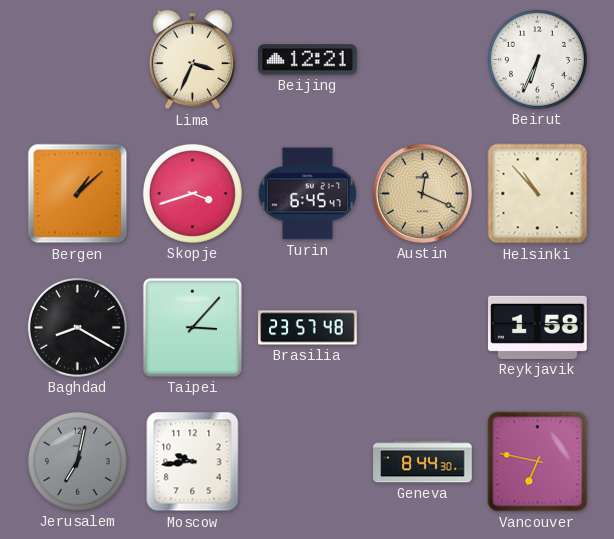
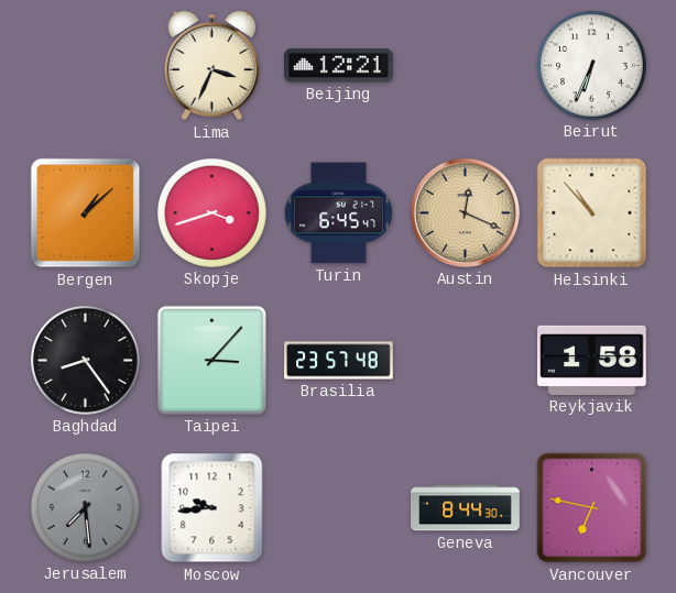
Baghdad: 8:20 -> 8:24
Jerusalem: 7:02 -> 7:29
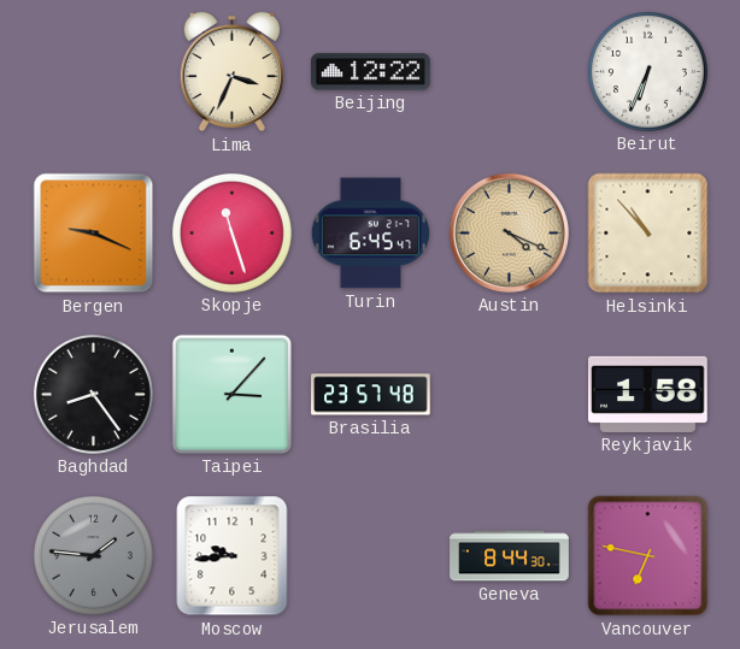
Beijing: 12:21 -> 12:22
Bergen: 1:08 -> 9:19
Skopje: 3:42 -> 11:27
Austin: 12:19 -> 4:19
Jerusalem: 7:29 -> 1:46
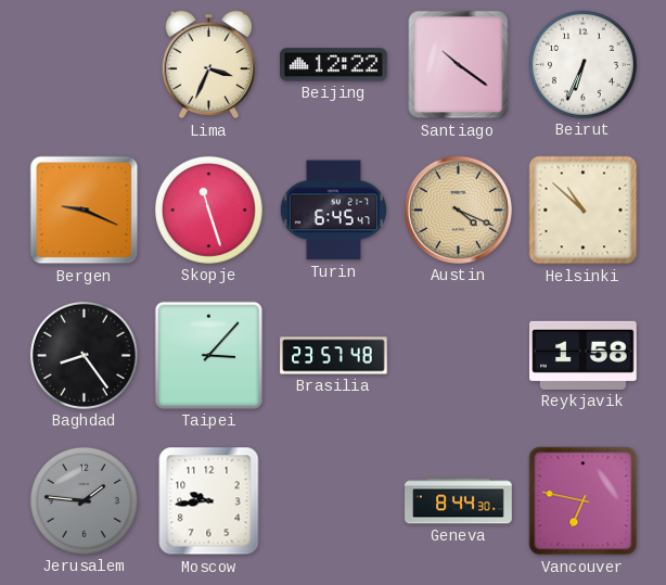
Santiago: none -> 10:21
Helsinki: 10:53 -> 10:52
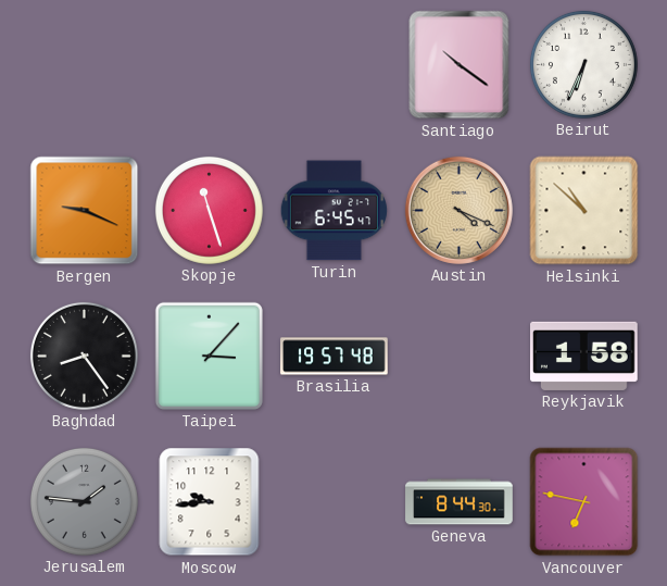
Lima: 3:34 -> none
Beijing: 12:22 -> none
Brasilia: 23:57 -> 19:57
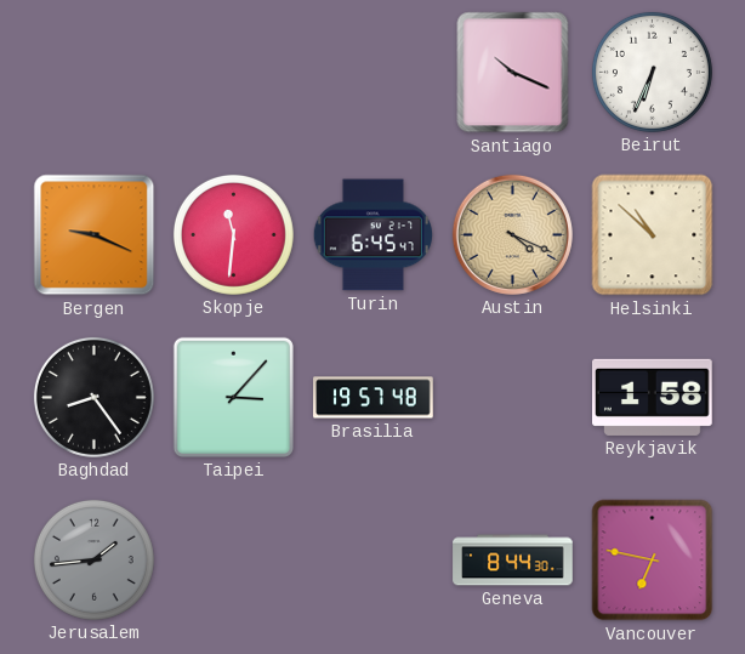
Santiago: 10:21 -> 10:19
Skopje: 11:27 -> 11:31
Jerusalem: 1:46 -> 1:44
Moscow: 9:44 -> none
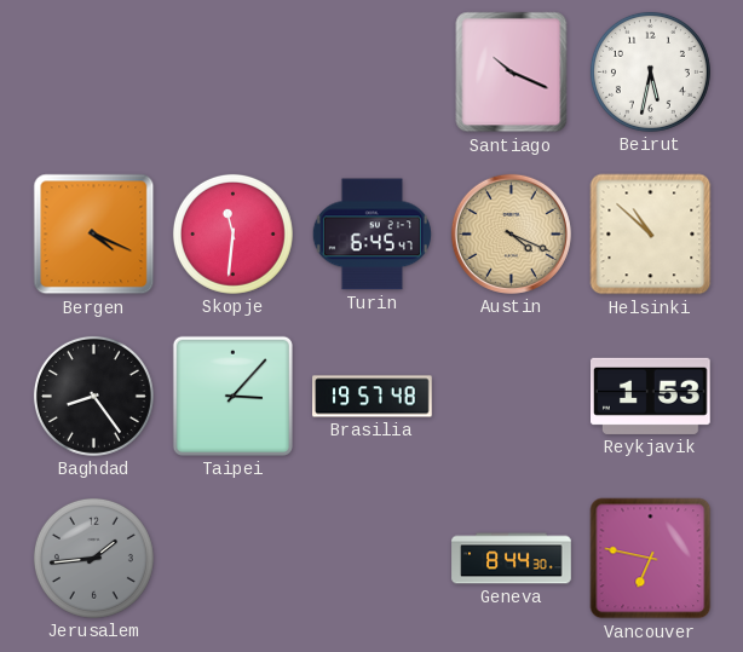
Beirut: 6:34 -> 5:32
Bergen: 9:19 -> 4:19
Reykjavik: 1:58 -> 1:53
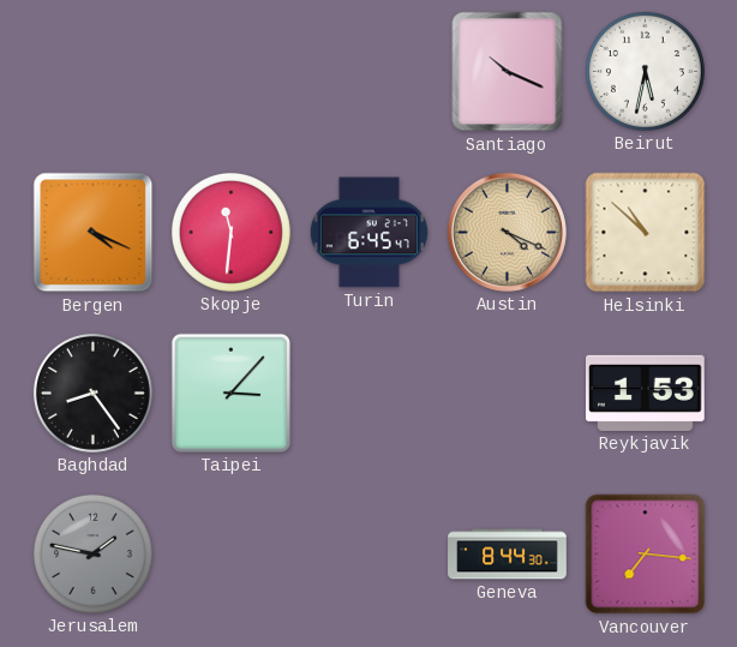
Brasilia: 19:57 -> none
Jerusalem: 1:44 -> 1:47
Vancouver: 6:47 -> 7:16
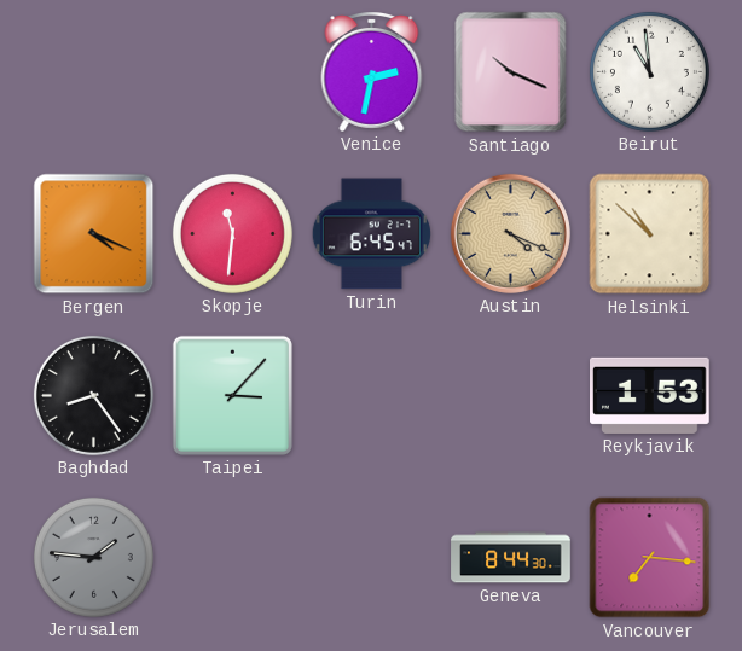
Venice: none -> 2:32
Beirut: 5:32 -> 10:59
Jerusalem: 1:47 -> 1:46
